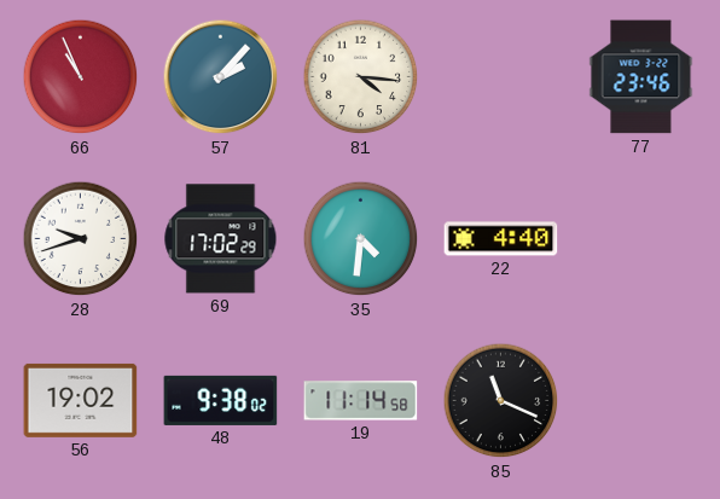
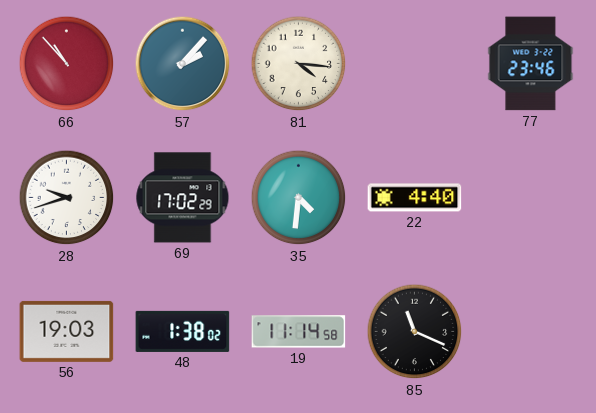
66: 10:56 -> 10:53
56: 19:02 -> 19:03
48: 9:38 -> 1:38
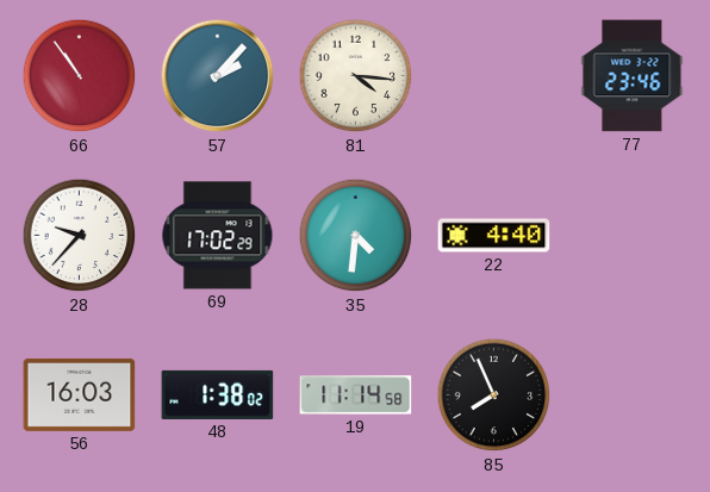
66: 10:53 -> 10:54
28: 9:42 -> 9:37
56: 19:03 -> 16:03
85: 11:19 -> 7:56
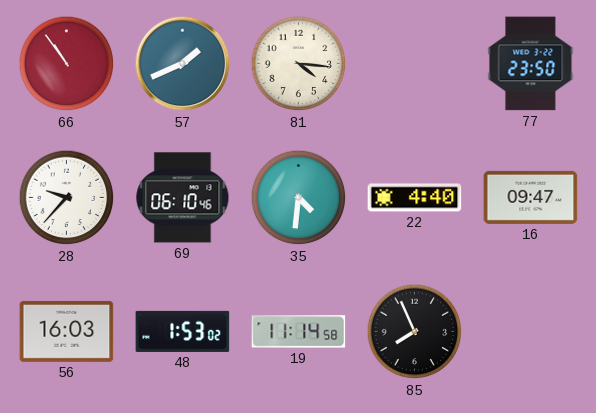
57: 2:07 -> 1:41
77: 23:46 -> 23:50
69: 17:02 -> 06:10
16: none -> 09:47
48: 1:38 -> 1:53
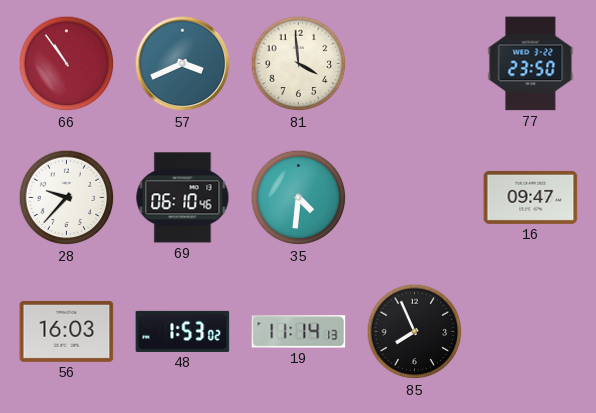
57: 1:41 -> 3:41
81: 4:16 -> 3:59
22: 4:40 -> none
19: 11:14:58 -> 11:14:13
